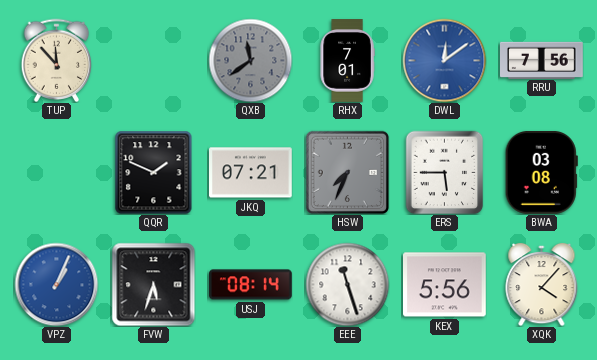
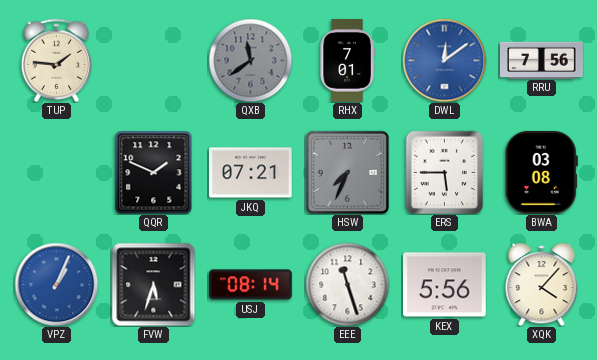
TUP: 11:53 -> 1:46
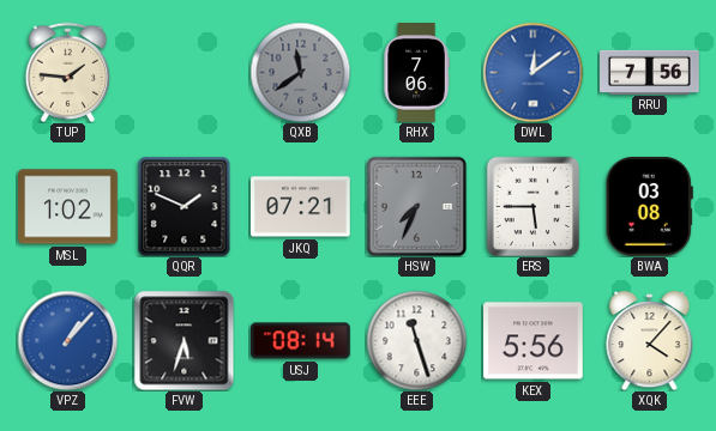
RHX: 7:01 -> 7:06
MSL: none -> 1:02
VPZ: 1:04 -> 1:07
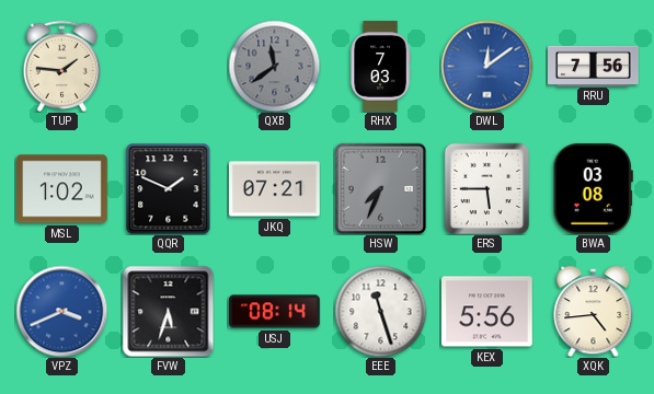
RHX: 7:06 -> 7:03
VPZ: 1:07 -> 3:41
XQK: 4:07 -> 4:44
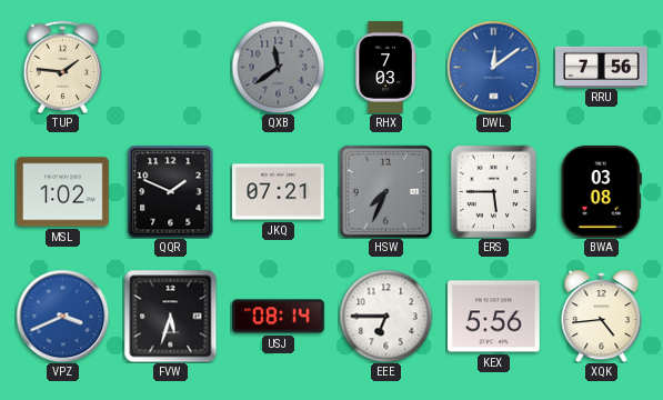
EEE: 11:27 -> 6:45
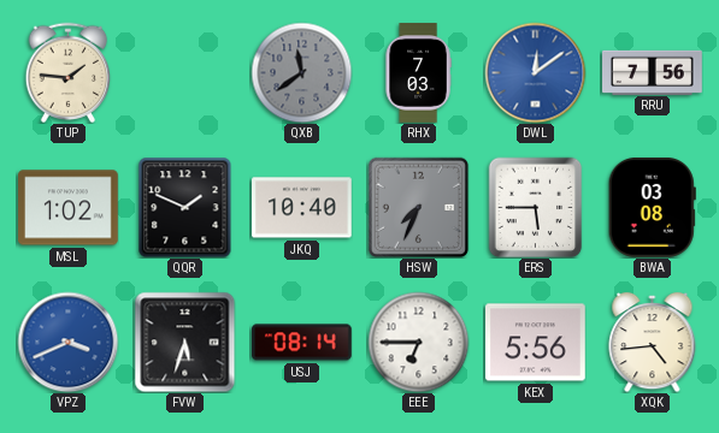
JKQ: 07:21 -> 10:40
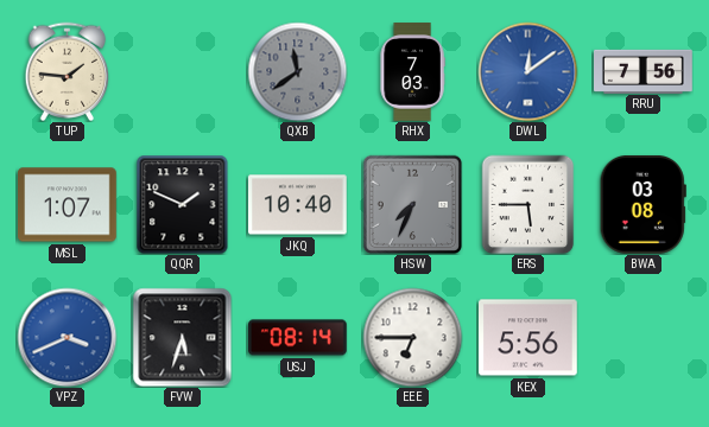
MSL: 1:02 -> 1:07
XQK: 4:44 -> none
